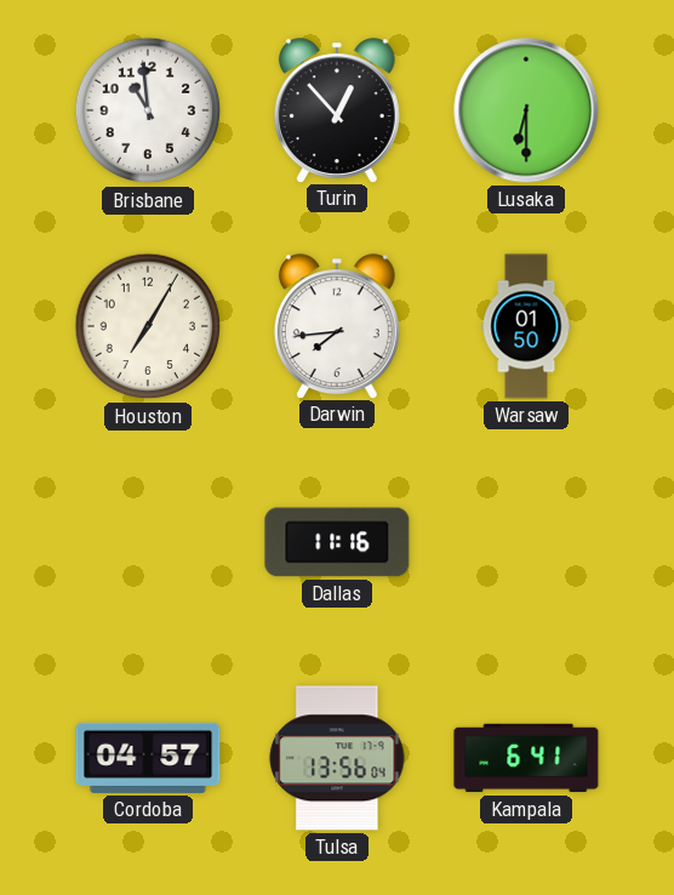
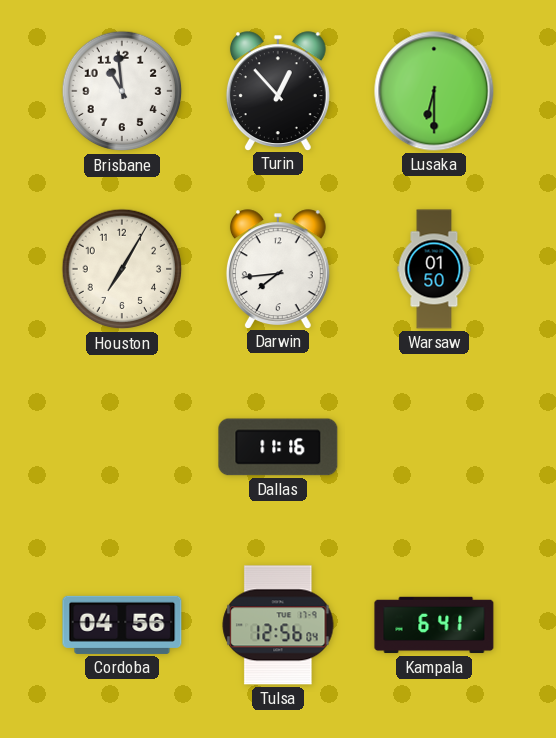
Cordoba: 04:57 -> 04:56
Tulsa: 13:56 -> 12:56
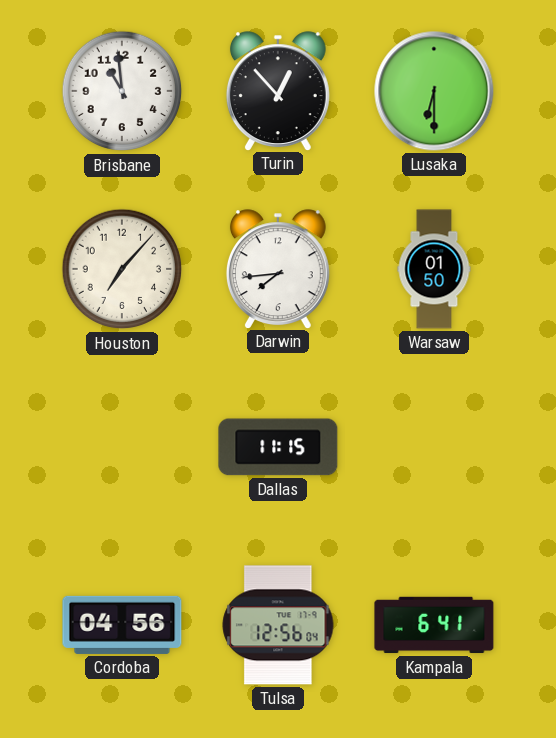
Houston: 7:05 -> 7:07
Dallas: 11:16 -> 11:15
